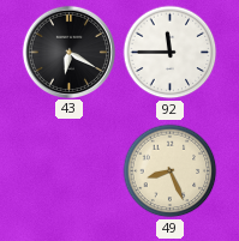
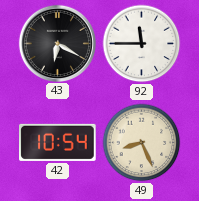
42: none -> 10:54
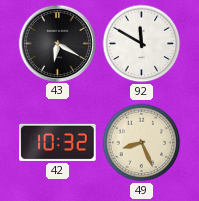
92: 11:45 -> 11:50
42: 10:54 -> 10:32
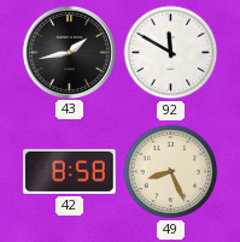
43: 6:20 -> 1:43
42: 10:32 -> 8:58
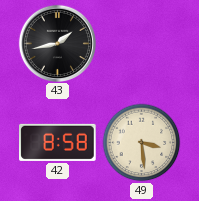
92: 11:50 -> none
49: 8:26 -> 3:29
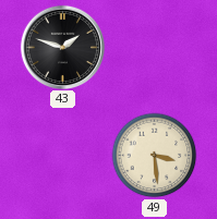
43: 1:43 -> 1:48
42: 8:58 -> none
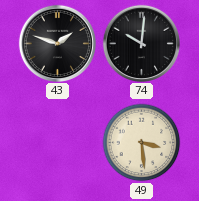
74: none -> 10:01
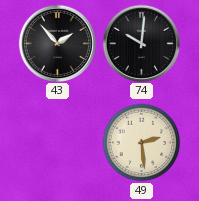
43: 1:48 -> 1:53
49: 3:29 -> 2:29
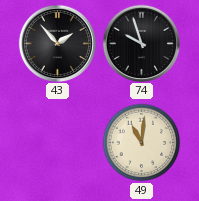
74: 10:01 -> 9:57
49: 2:29 -> 11:01
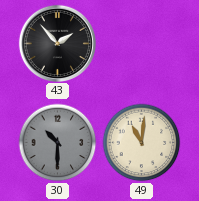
74: 9:57 -> none
30: none -> 10:30
